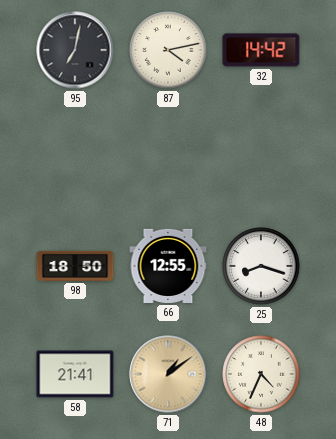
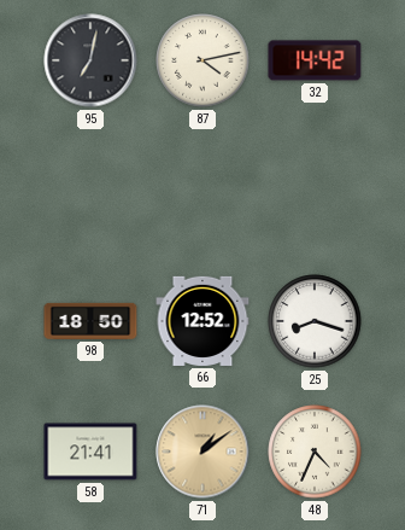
66: 12:55 -> 12:52
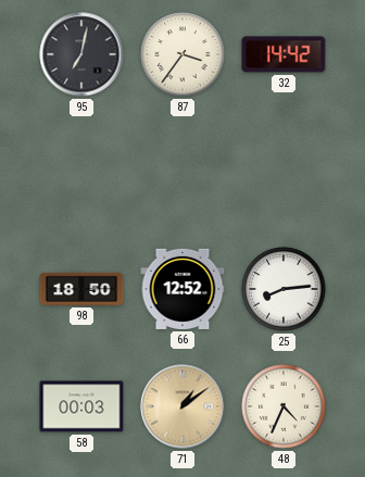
87: 4:13 -> 3:36
25: 8:18 -> 8:14
58: 21:41 -> 00:03
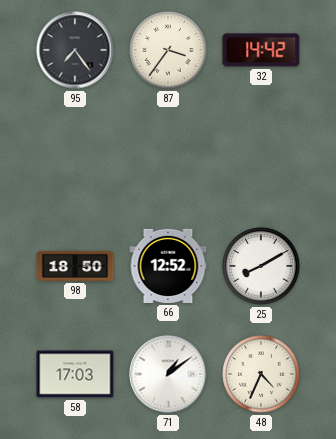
95: 7:02 -> 7:24
25: 8:14 -> 8:10
58: 00:03 -> 17:03
71 dial: champagne -> white
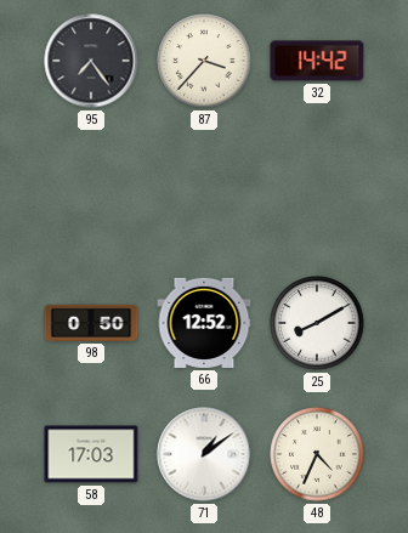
87: 3:36 -> 3:37
98: 18:50 -> 0:50
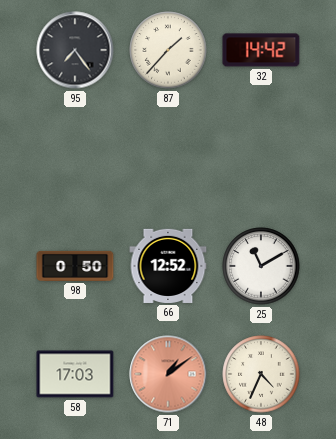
87: 3:37 -> 1:37
25: 8:10 -> 11:10
71 dial: white -> salmon
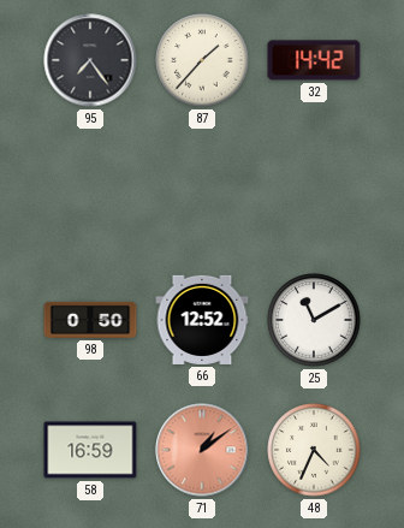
58: 17:03 -> 16:59
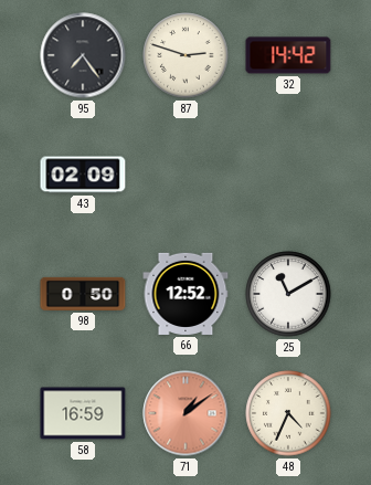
87: 1:37 -> 2:48
43: none -> 02:09
